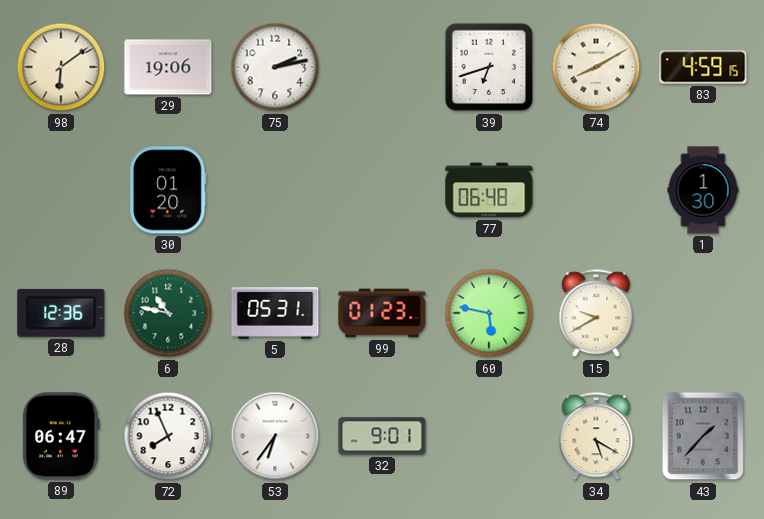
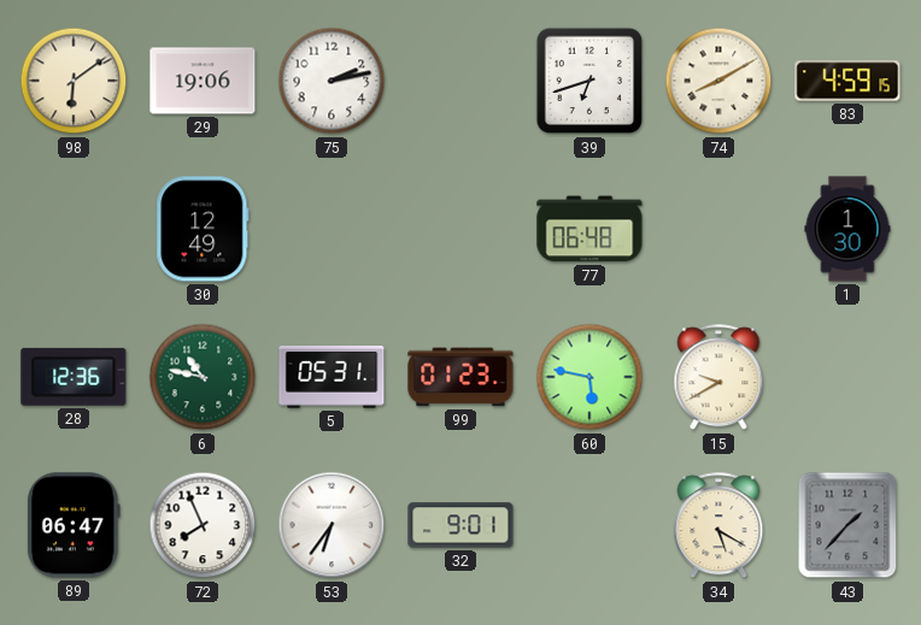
30: 01:20 -> 12:49
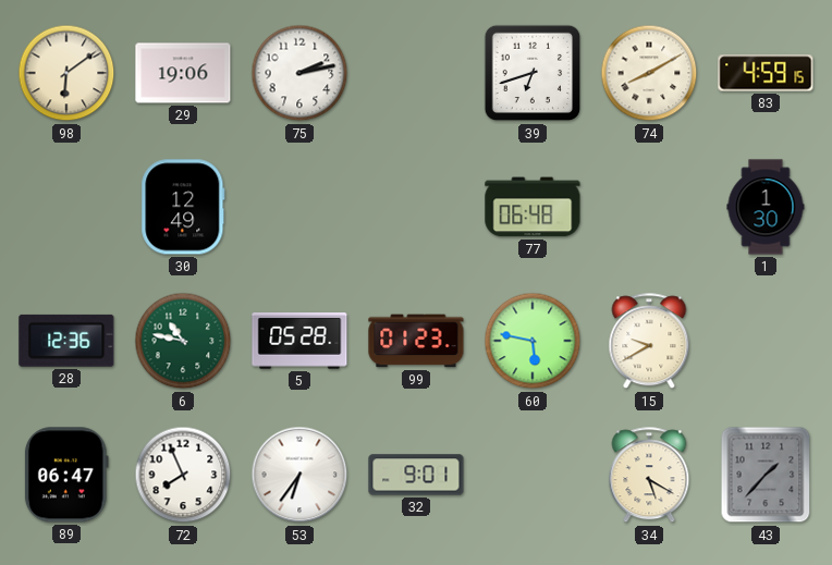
5: 05:31 -> 05:28
